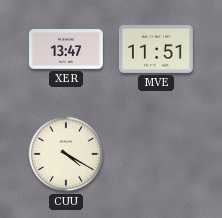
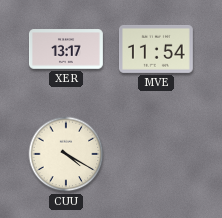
XER: 13:47 -> 13:17
MVE: 11:51 -> 11:54
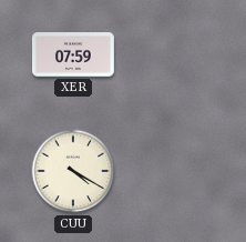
XER: 13:17 -> 07:59
MVE: 11:54 -> none
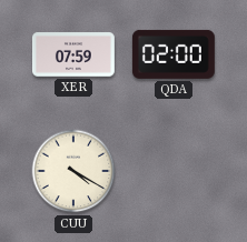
QDA: none -> 02:00
